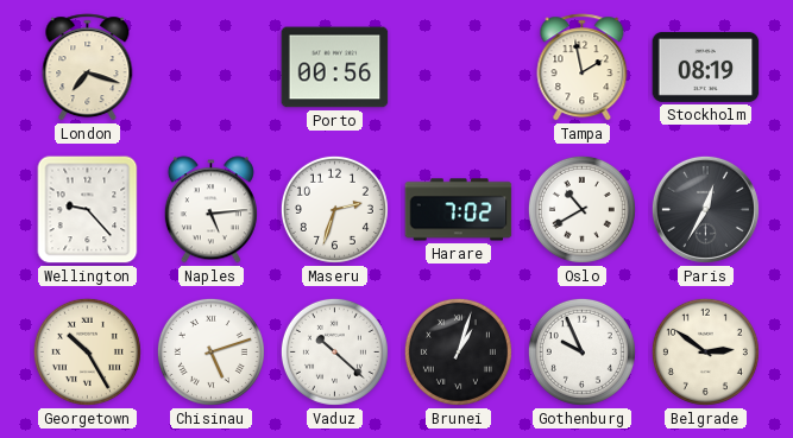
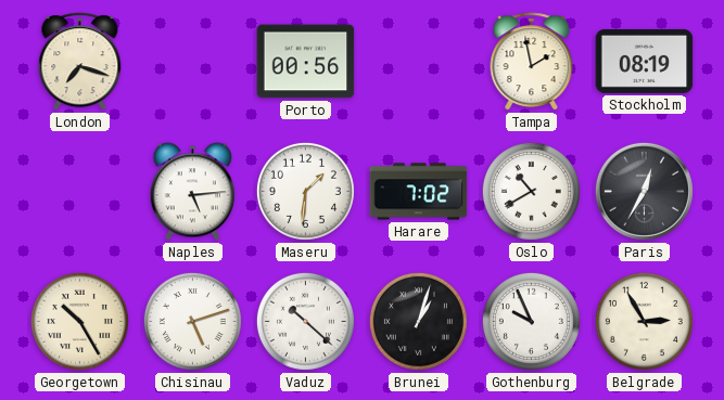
Wellington: 9:23 -> none
Maseru: 2:33 -> 1:31
Belgrade: 2:51 -> 2:55
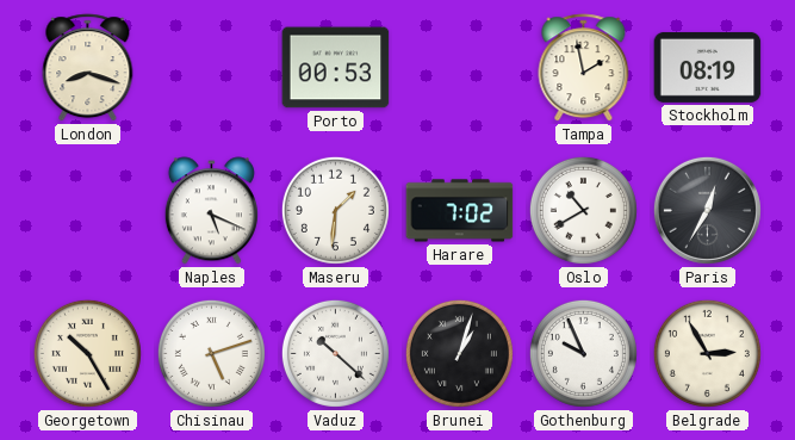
London: 7:18 -> 8:18
Porto: 00:56 -> 00:53
Naples: 5:14 -> 5:19
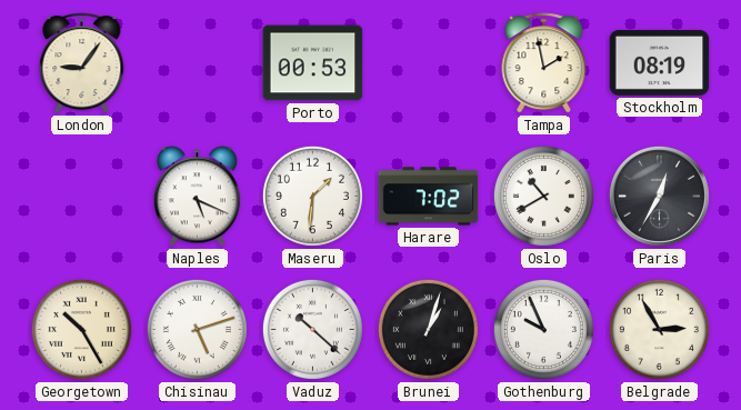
London: 8:18 -> 9:06
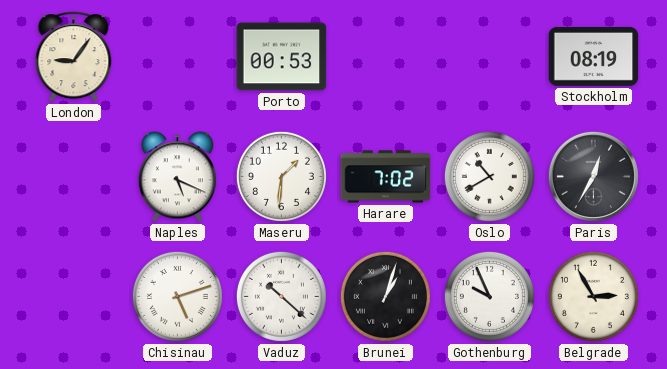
Tampa: 1:58 -> none
Georgetown: 10:25 -> none
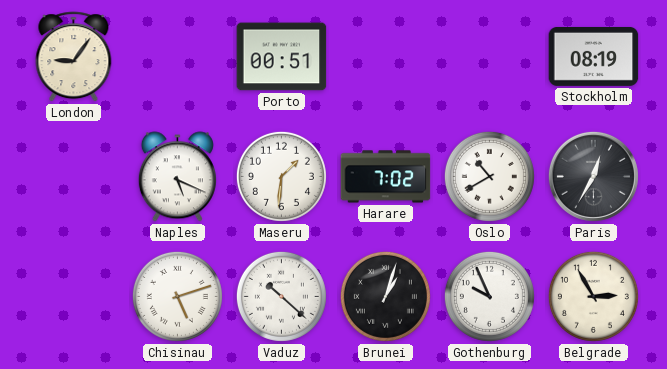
Porto: 00:53 -> 00:51
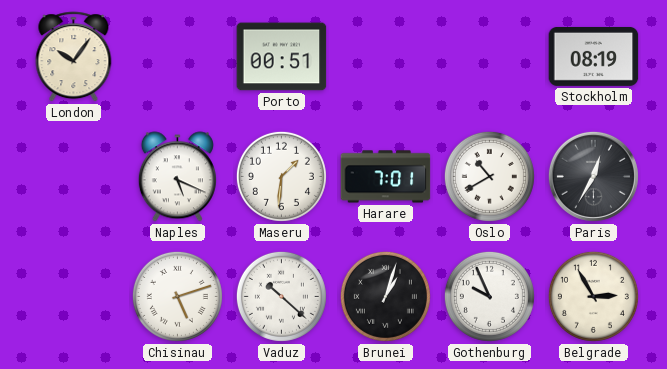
London: 9:06 -> 10:06
Harare: 7:02 -> 7:01
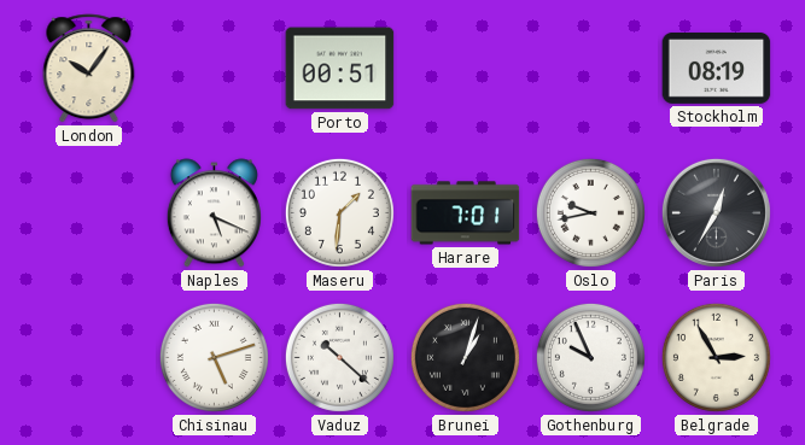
Oslo: 10:40 -> 9:43
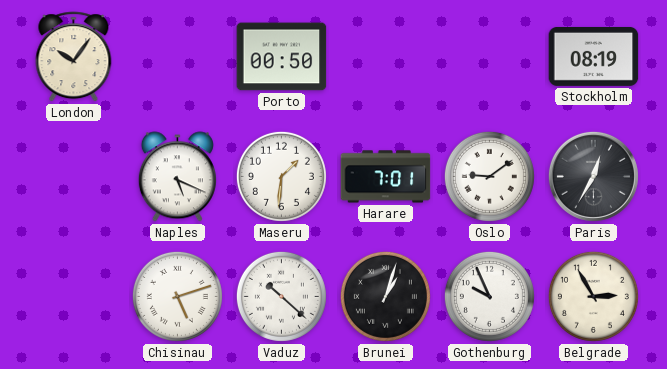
Porto: 00:51 -> 00:50
Oslo: 9:43 -> 9:09
